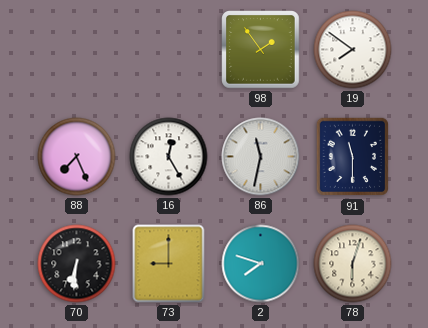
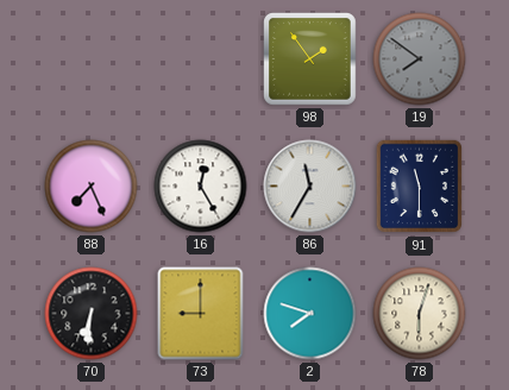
19 dial: white -> grey
86: 11:32 -> 11:35
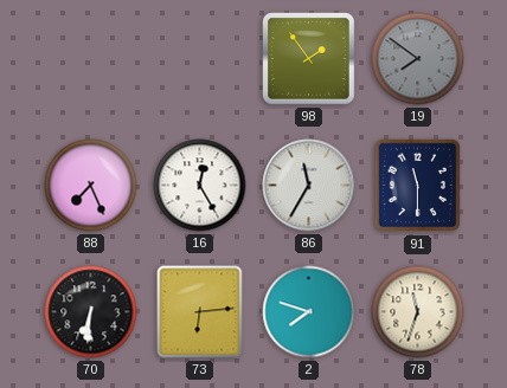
73: 9:00 -> 6:14
78: 6:03 -> 11:33
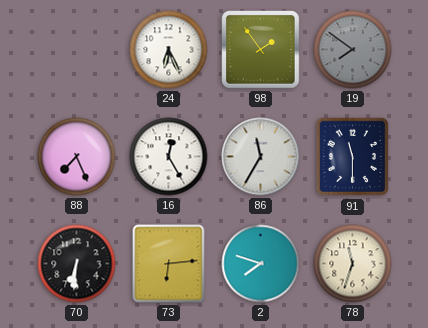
24: none -> 6:26
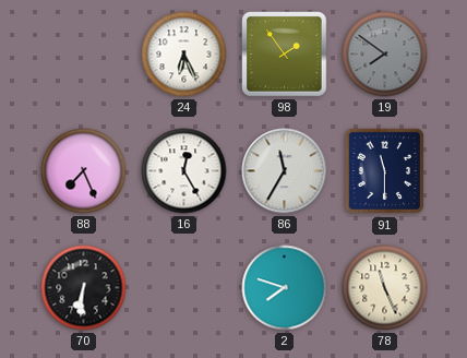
73: 6:14 -> none
78: 11:33 -> 11:26
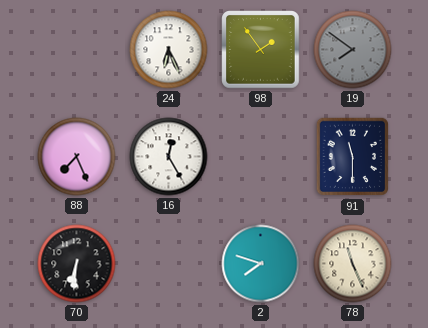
86: 11:35 -> none
